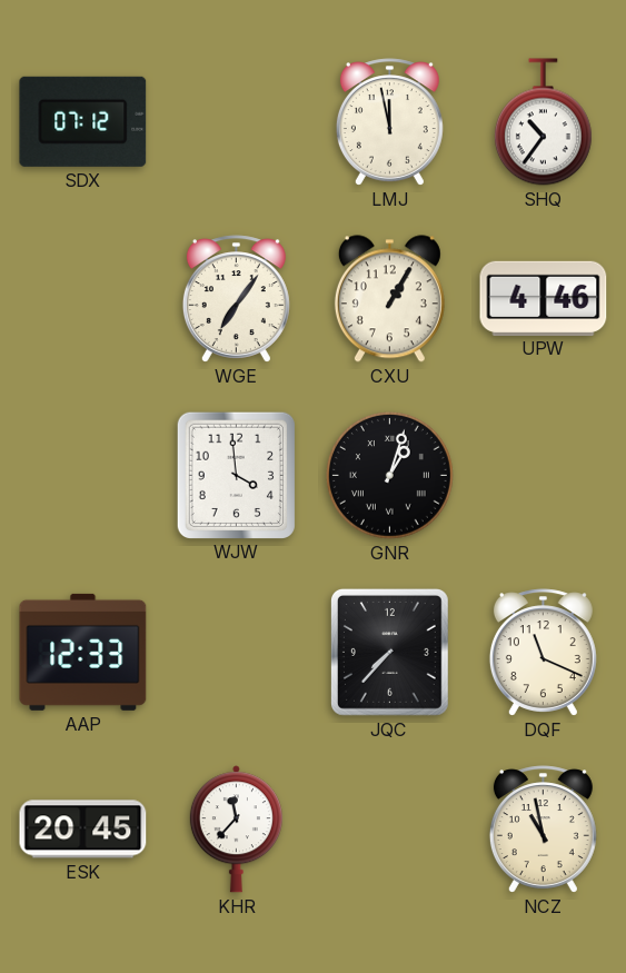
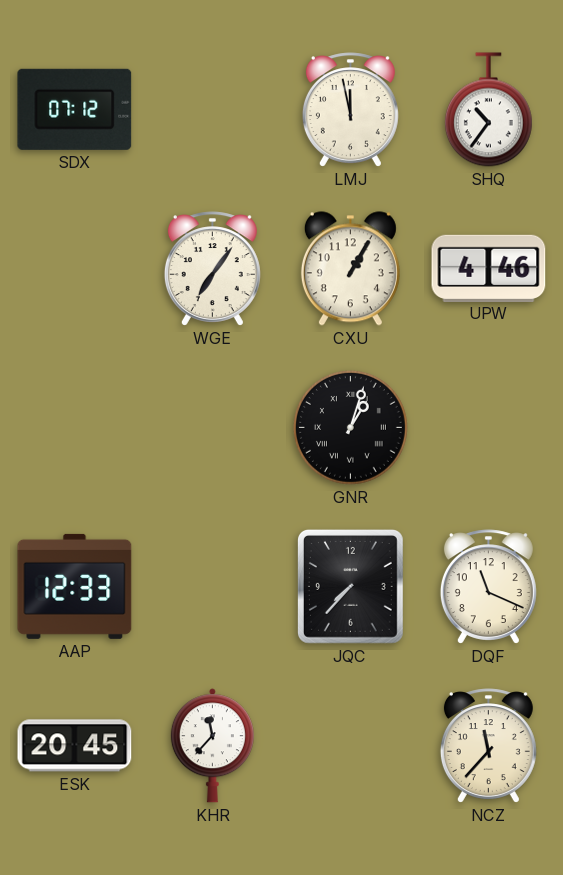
WJW: 3:59 -> none
NCZ: 10:58 -> 11:37
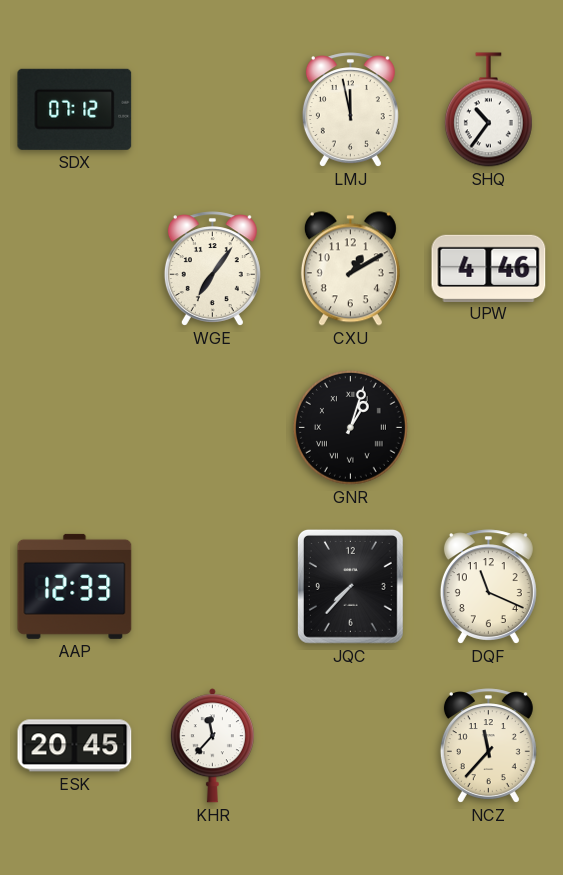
CXU: 1:05 -> 1:10
